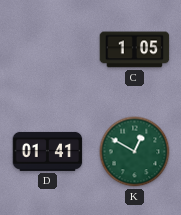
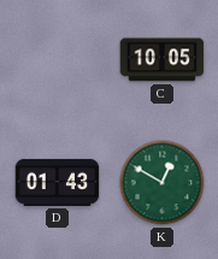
C: 1:05 -> 10:05
D: 01:41 -> 01:43
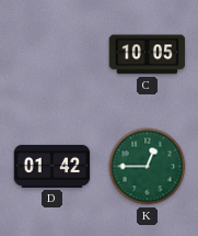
D: 01:43 -> 01:42
K: 12:50 -> 12:45
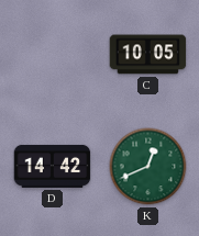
D: 01:42 -> 14:42
K: 12:45 -> 12:41
